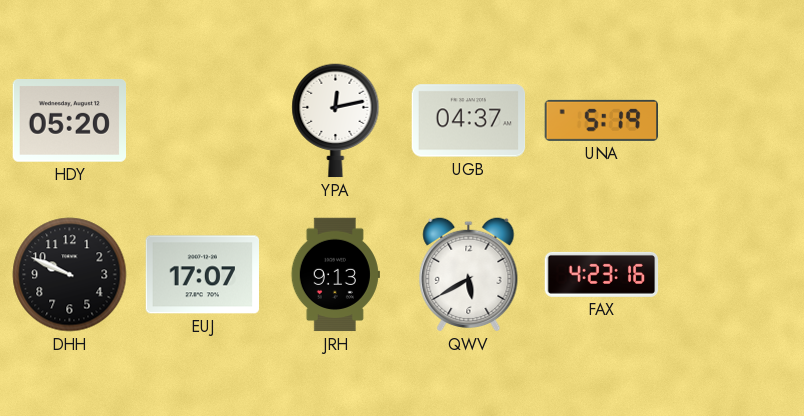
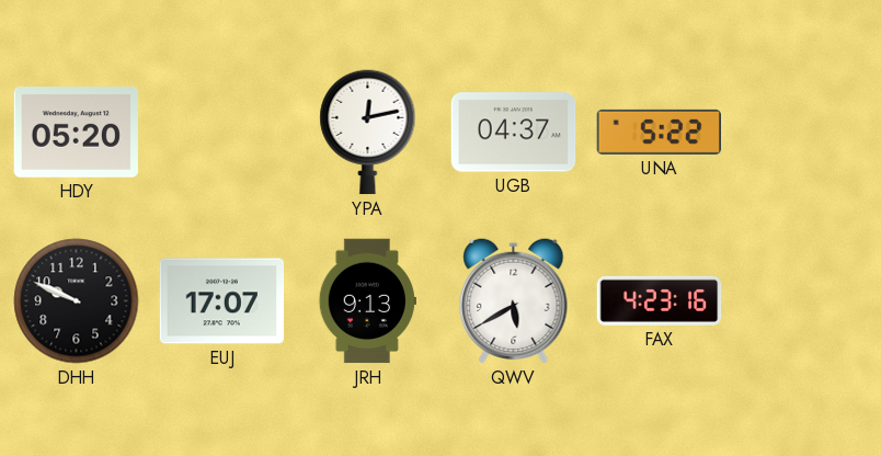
UNA: 5:19 -> 5:22
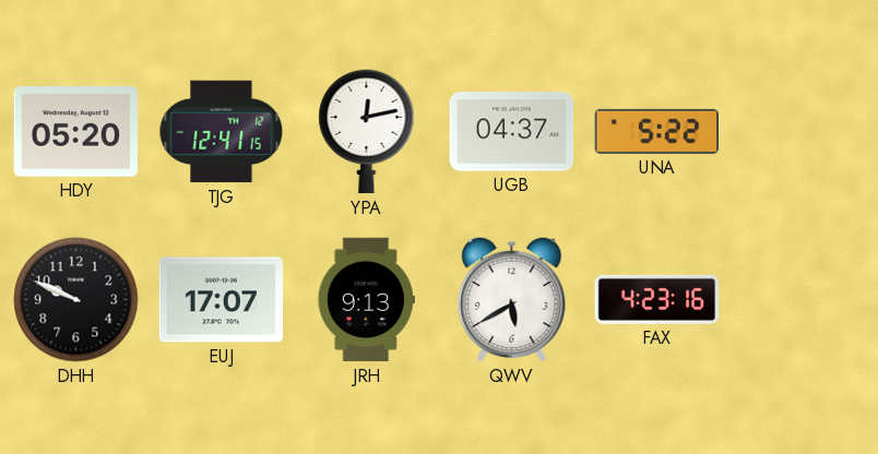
TJG: none -> 12:41
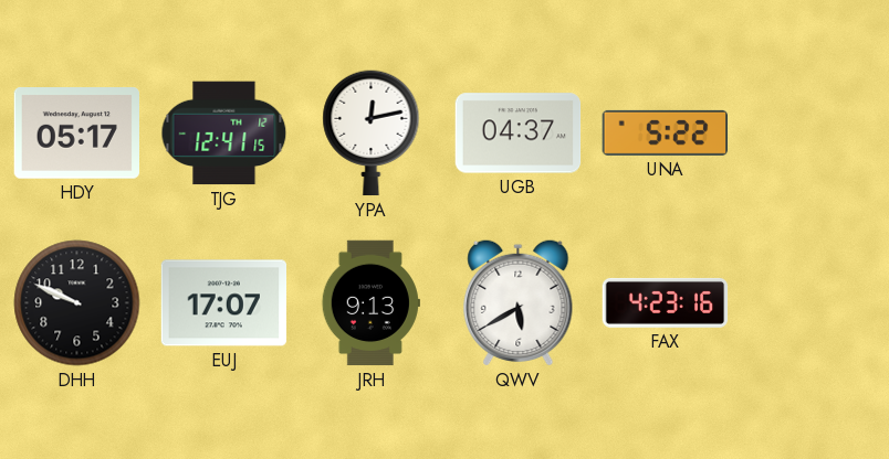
HDY: 05:20 -> 05:17
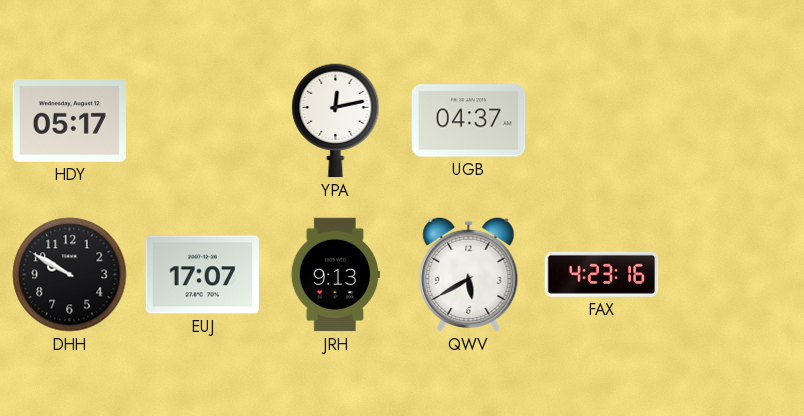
TJG: 12:41 -> none
UNA: 5:22 -> none
DHH: 9:49 -> 9:50
